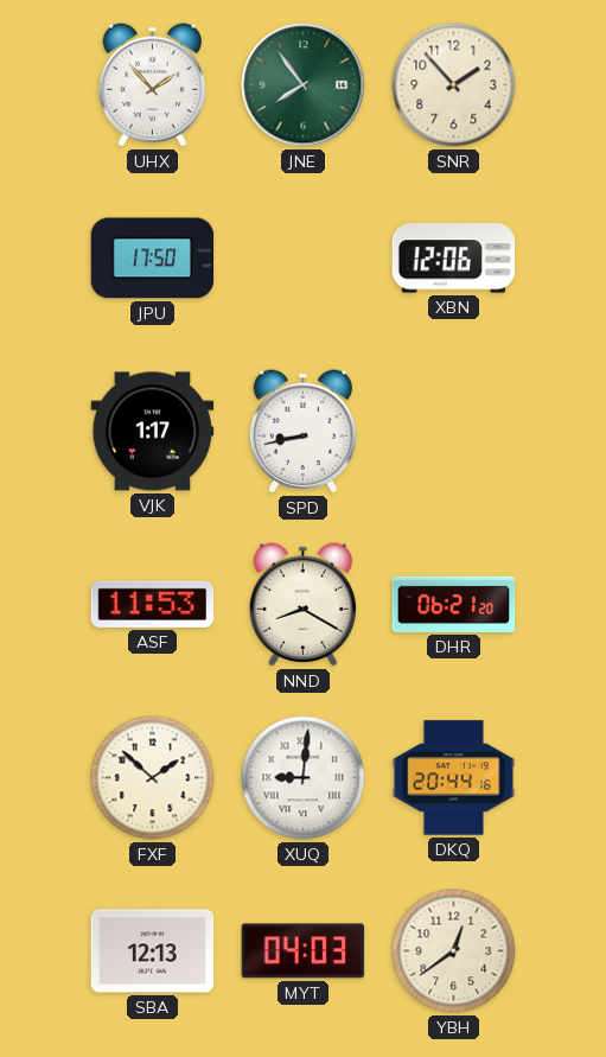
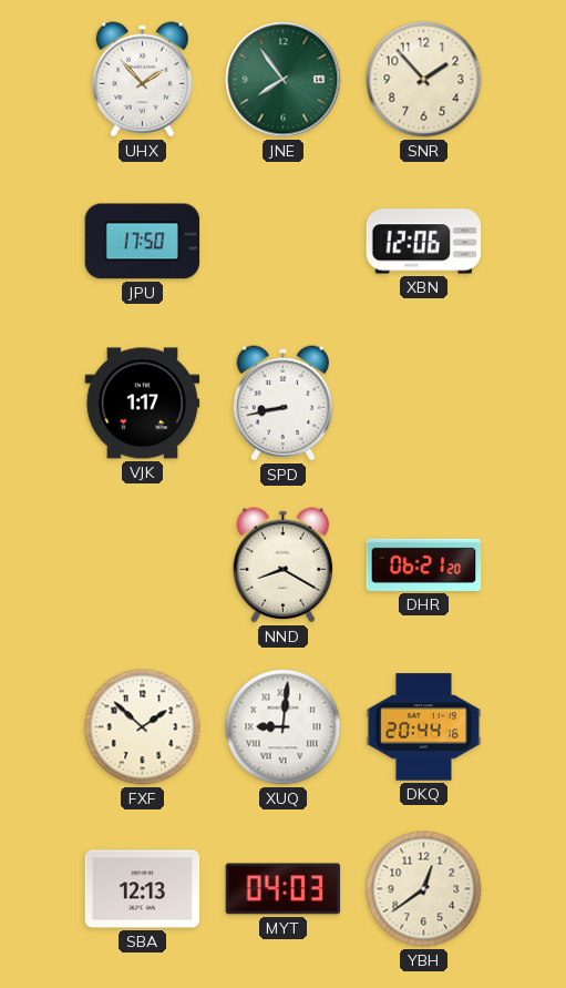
ASF: 11:53 -> none
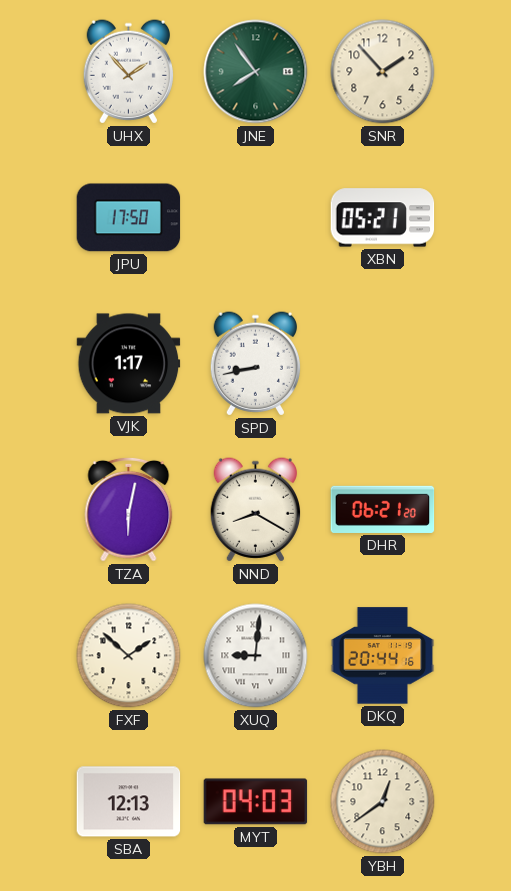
XBN: 12:06 -> 05:21
TZA: none -> 6:02
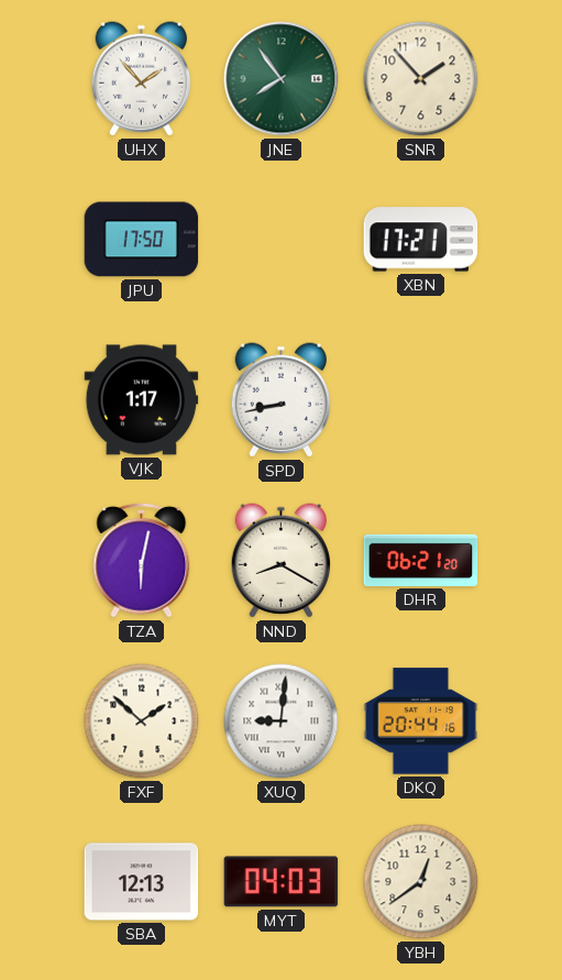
XBN: 05:21 -> 17:21
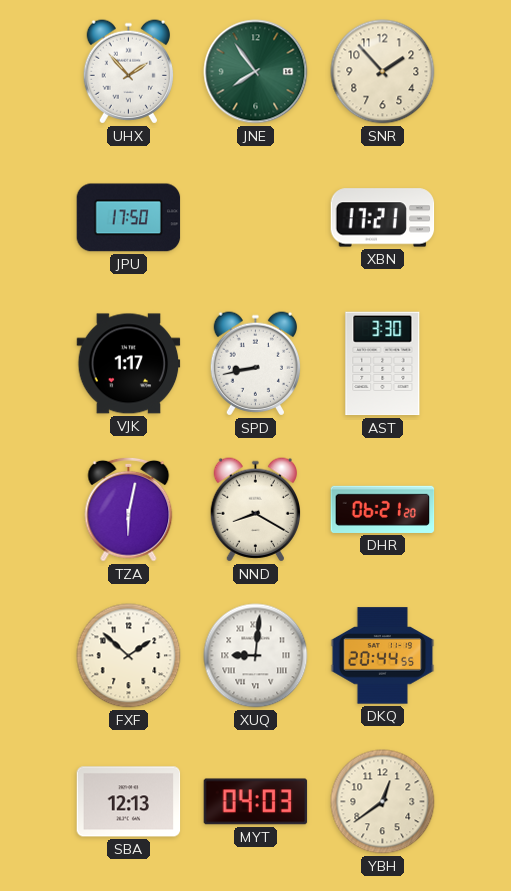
AST: none -> 3:30
DKQ: 20:44:16 -> 20:44:55
